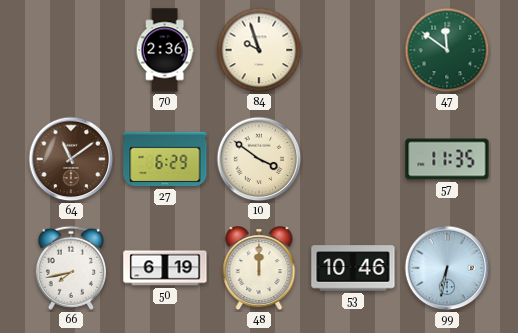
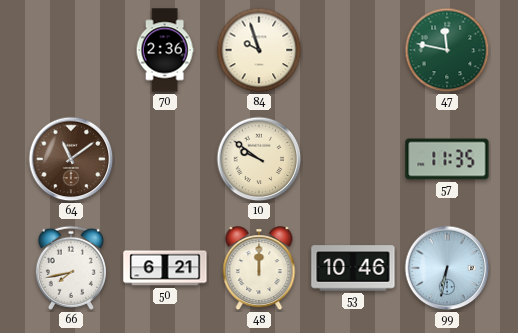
47: 11:51 -> 11:47
27: 6:29 -> none
10: 3:51 -> 9:51
50: 6:19 -> 6:21
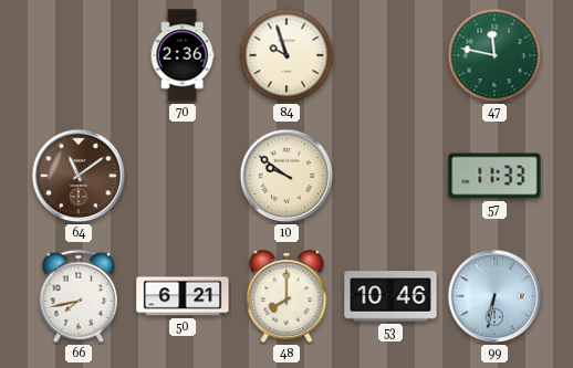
57: 11:35 -> 11:33
48: 12:00 -> 8:00
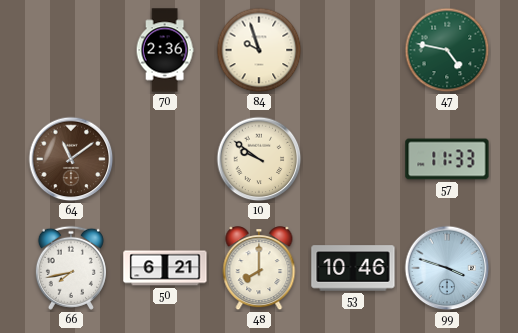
47: 11:47 -> 4:47
99: 6:32 -> 3:48
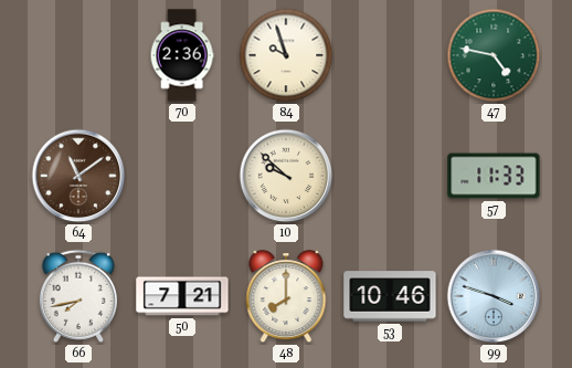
10: 9:51 -> 9:52
50: 6:21 -> 7:21
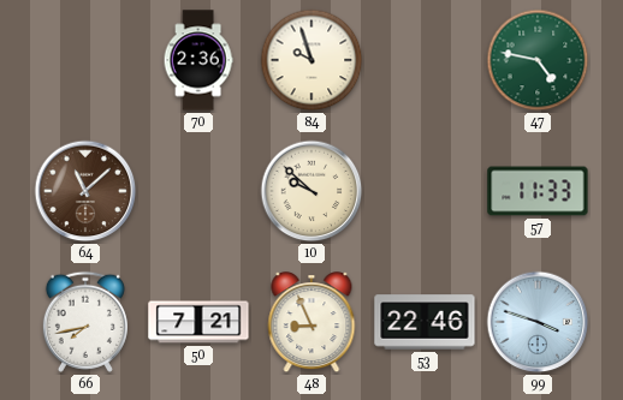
64: 11:09 -> 11:08
48: 8:00 -> 8:56
53: 10:46 -> 22:46
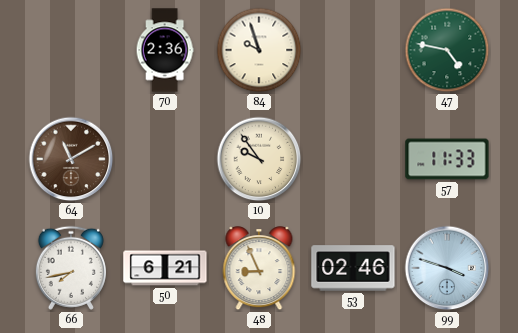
64: 11:08 -> 11:10
10: 9:52 -> 9:54
50: 7:21 -> 6:21
53: 22:46 -> 02:46
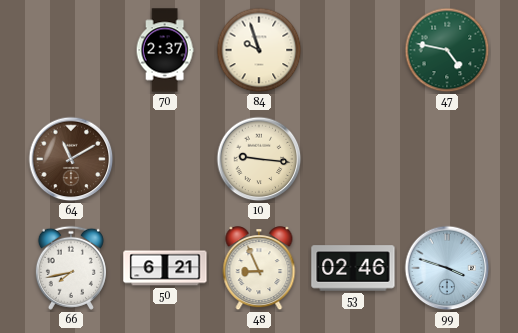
70: 2:36 -> 2:37
10: 9:54 -> 9:16
57: 11:33 -> none
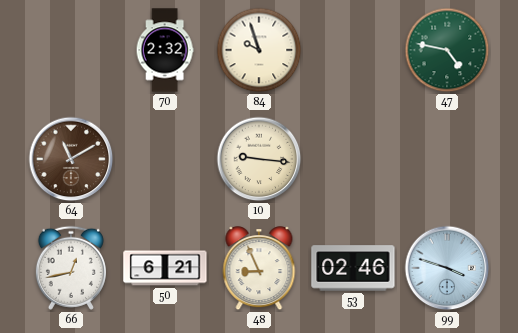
70: 2:37 -> 2:32
66: 7:43 -> 12:43
